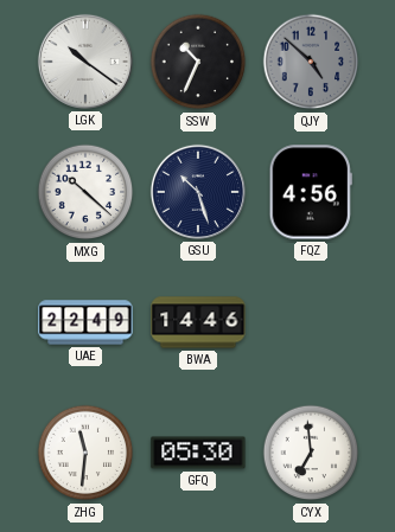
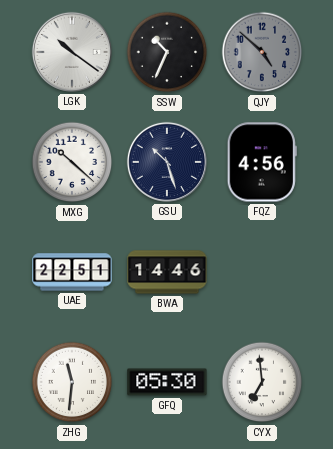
UAE: 22:49 -> 22:51
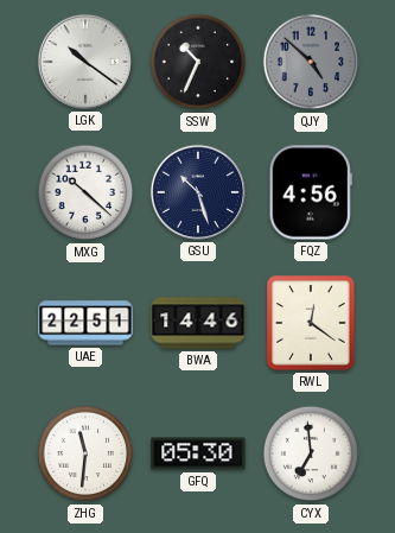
RWL: none -> 12:21
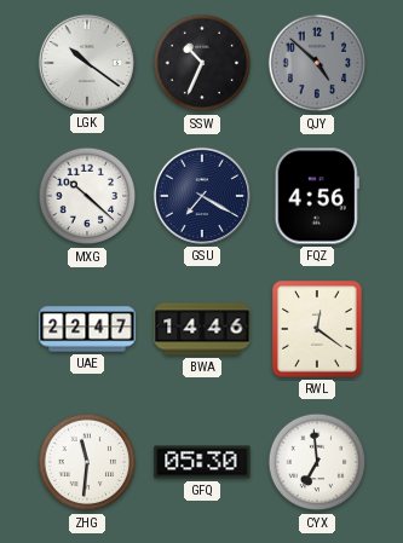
GSU: 10:27 -> 7:20
UAE: 22:51 -> 22:47
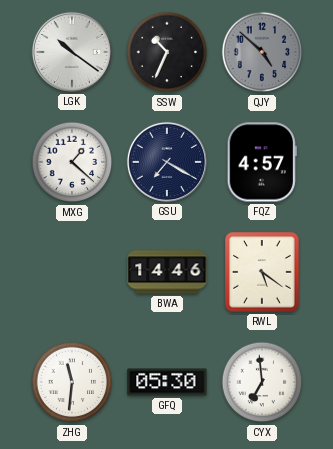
MXG: 10:22 -> 1:22
FQZ: 4:56 -> 4:57
UAE: 22:47 -> none
RWL: 12:21 -> 5:21
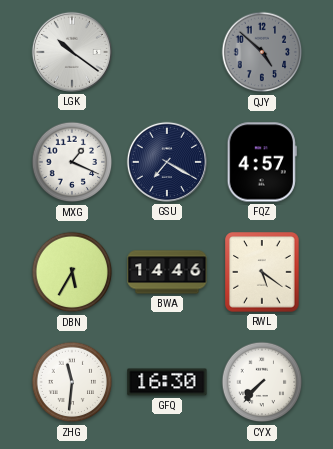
SSW: 10:34 -> none
MXG: 1:22 -> 1:19
DBN: none -> 5:35
GFQ: 05:30 -> 16:30
CYX: 6:59 -> 7:37
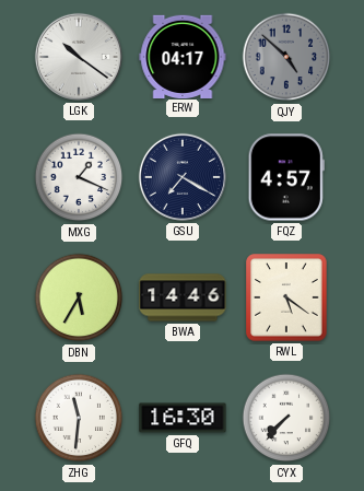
ERW: none -> 04:17
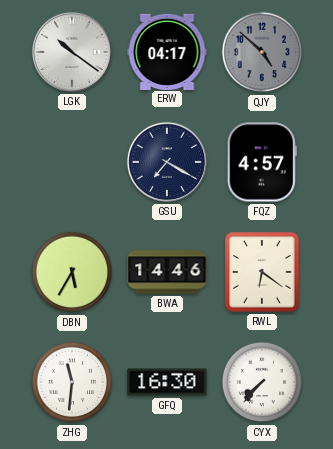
MXG: 1:19 -> none
RWL: 5:21 -> 6:21
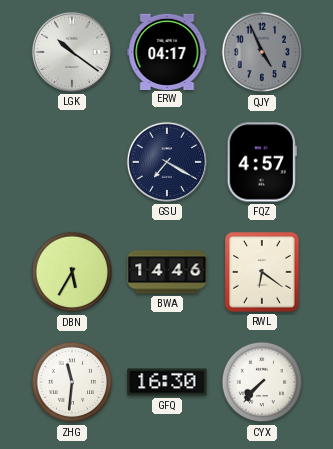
QJY: 4:52 -> 4:56
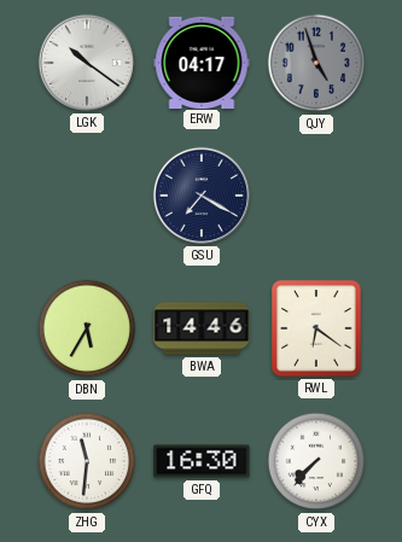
QJY: 4:56 -> 4:57
FQZ: 4:57 -> none
